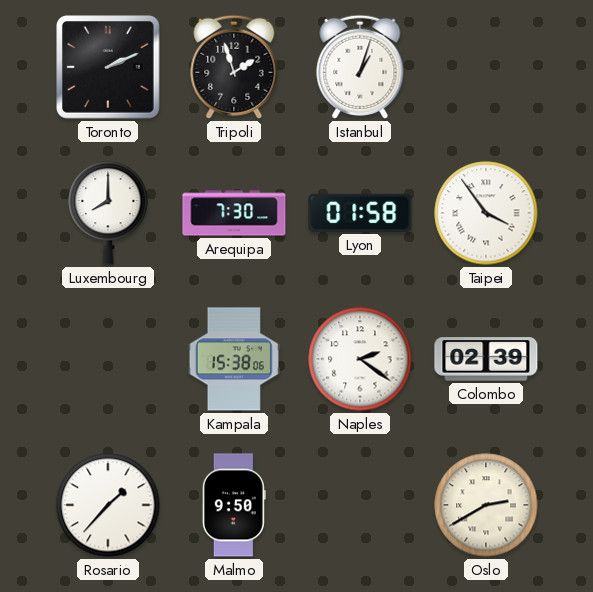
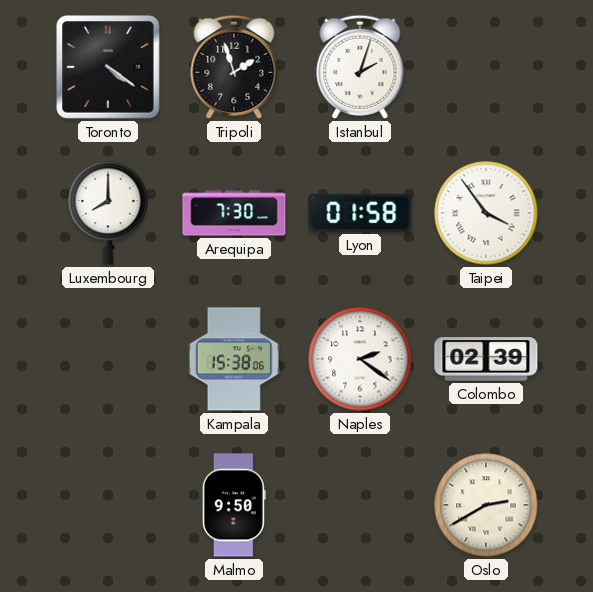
Toronto: 2:11 -> 4:21
Istanbul: 1:03 -> 2:03
Rosario: 1:37 -> none
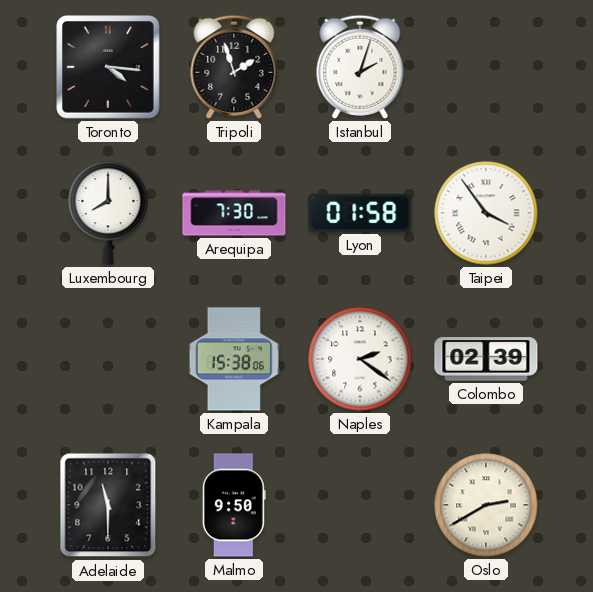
Toronto: 4:21 -> 4:16
Adelaide: none -> 11:30
